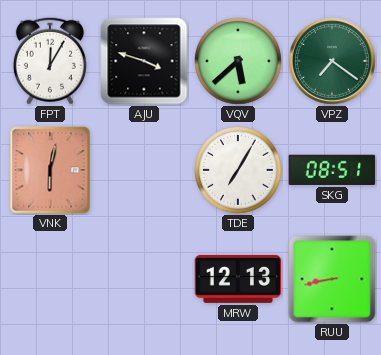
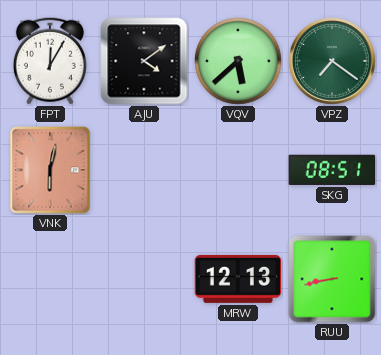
AJU: 3:48 -> 4:09
TDE: 7:05 -> none
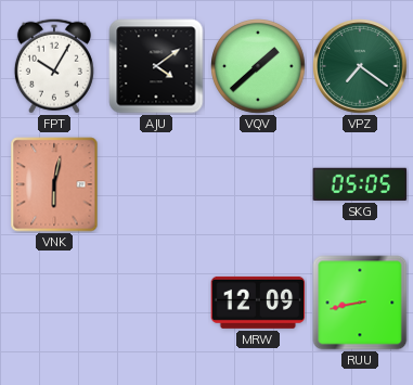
FPT: 12:05 -> 10:05
VQV: 5:38 -> 1:38
SKG: 08:51 -> 05:05
MRW: 12:13 -> 12:09
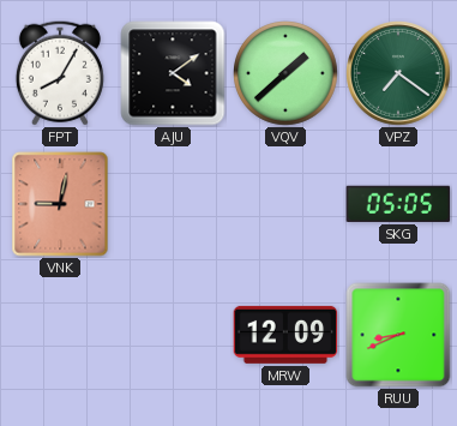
FPT: 10:05 -> 8:05
VNK: 6:02 -> 9:02
RUU: 8:43 -> 8:41
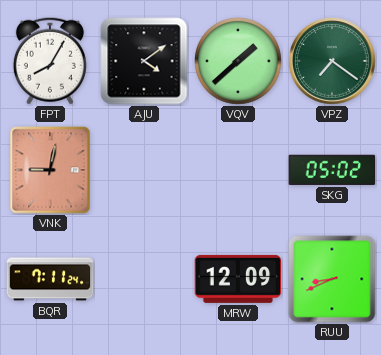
SKG: 05:05 -> 05:02
BQR: none -> 7:11
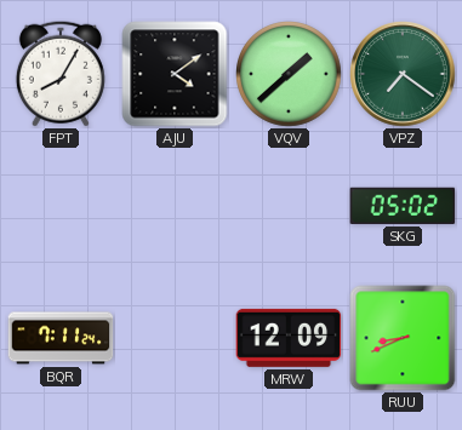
VNK: 9:02 -> none
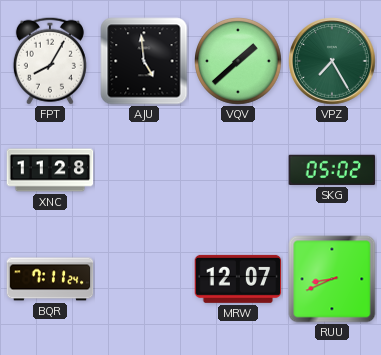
AJU: 4:09 -> 4:59
VPZ: 7:21 -> 7:25
XNC: none -> 11:28
MRW: 12:09 -> 12:07
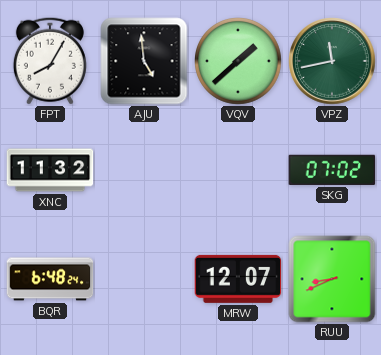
VPZ: 7:25 -> 11:43
XNC: 11:28 -> 11:32
SKG: 05:02 -> 07:02
BQR: 7:11 -> 6:48
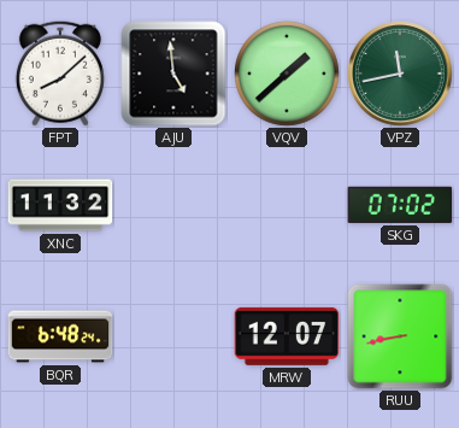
FPT: 8:05 -> 8:08
RUU: 8:41 -> 8:43
